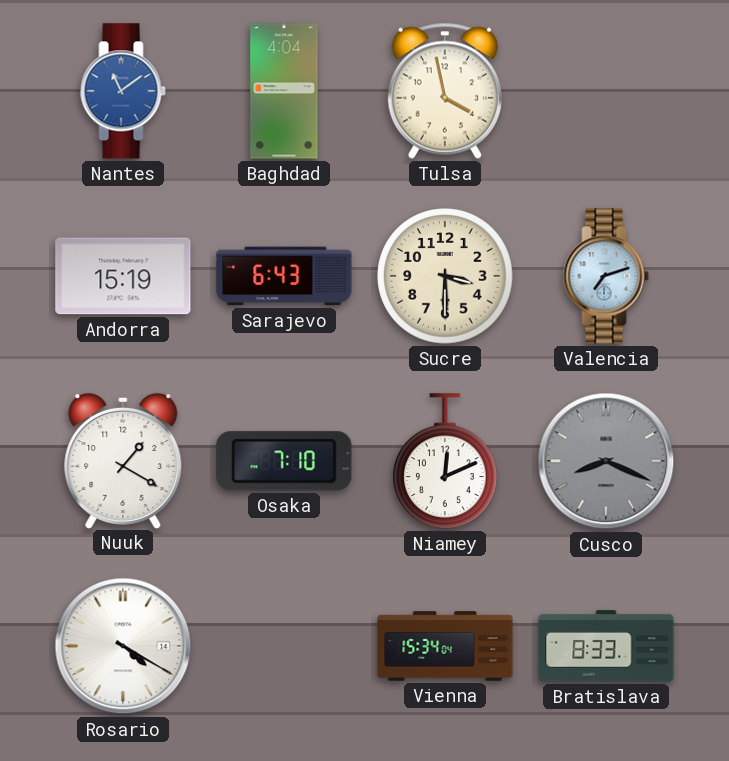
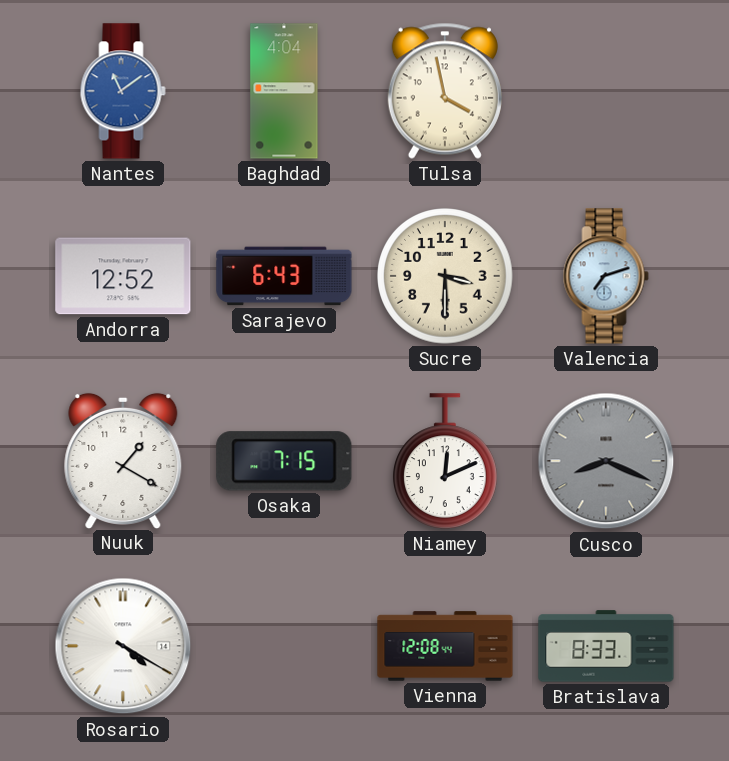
Andorra: 15:19 -> 12:52
Osaka: 7:10 -> 7:15
Vienna: 15:34 -> 12:08
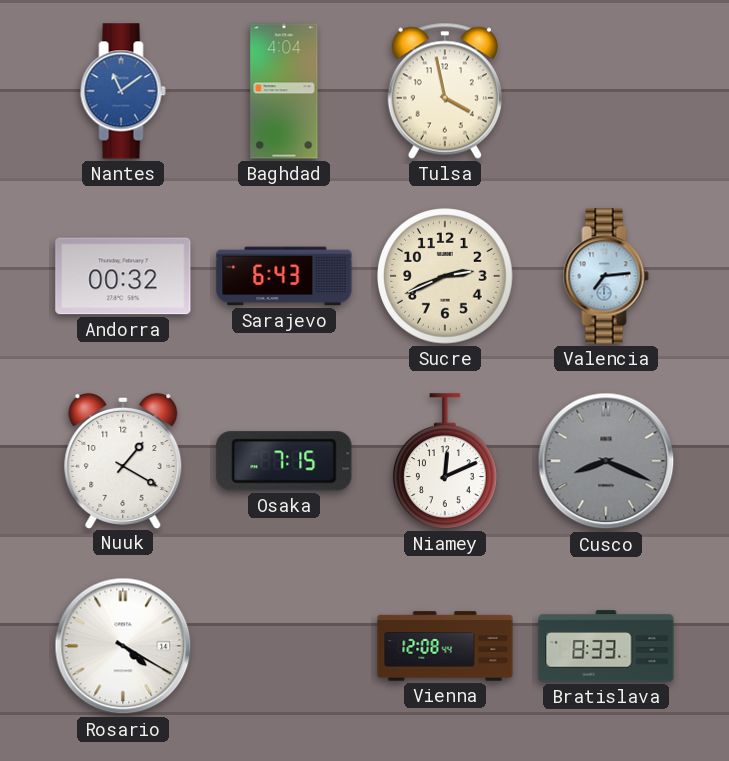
Andorra: 12:52 -> 00:32
Sucre: 3:30 -> 2:41
Valencia: 7:12 -> 7:14
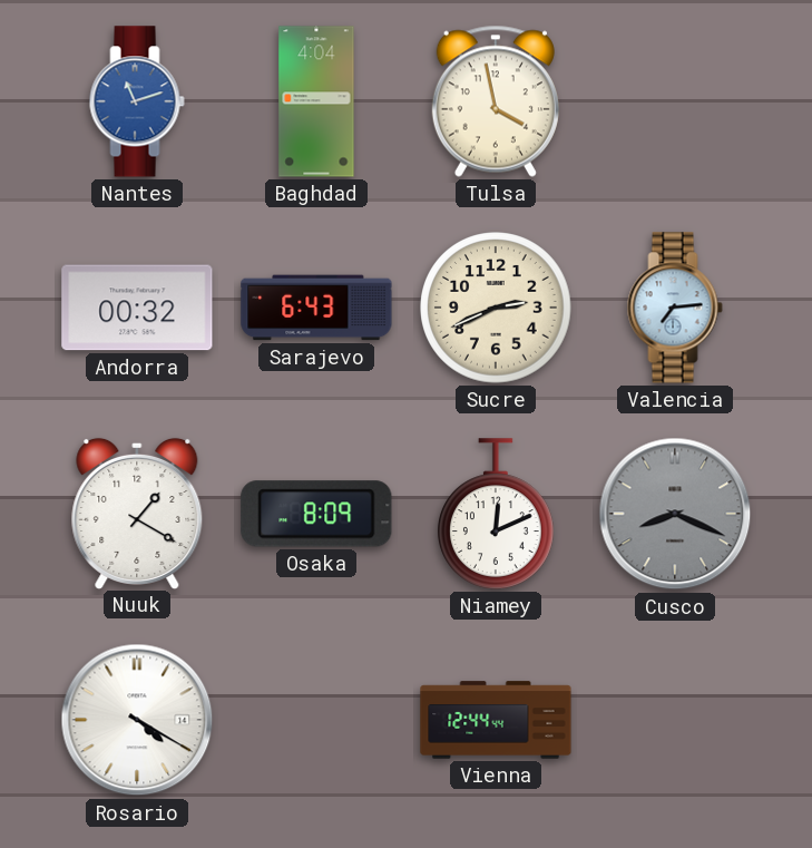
Nantes: 11:09 -> 11:12
Osaka: 7:15 -> 8:09
Vienna: 12:08 -> 12:44
Bratislava: 8:33 -> none
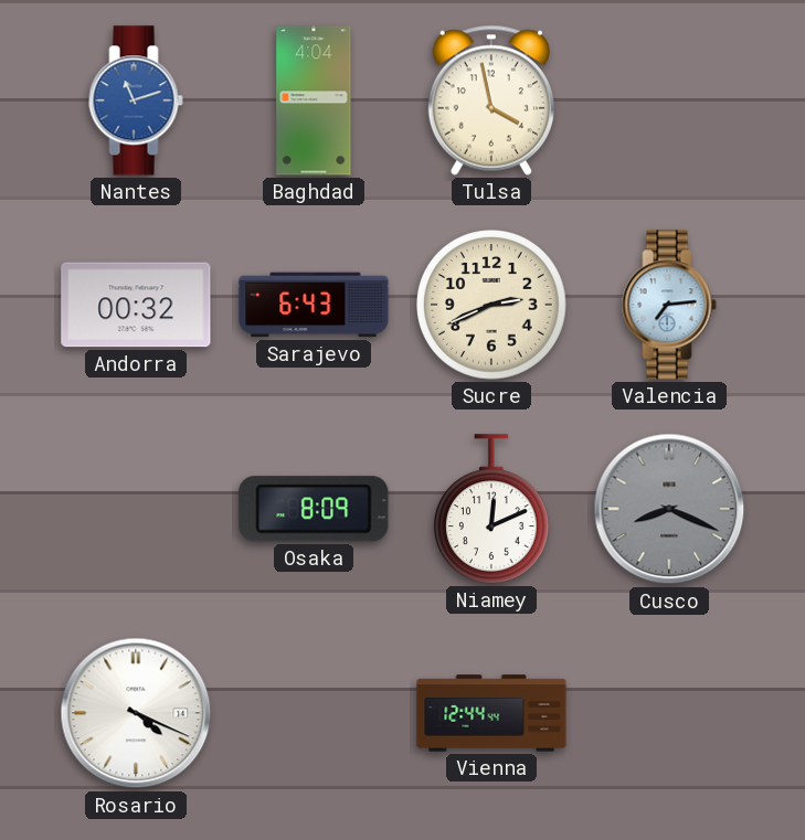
Nuuk: 1:20 -> none
Rosario: 4:20 -> 4:19
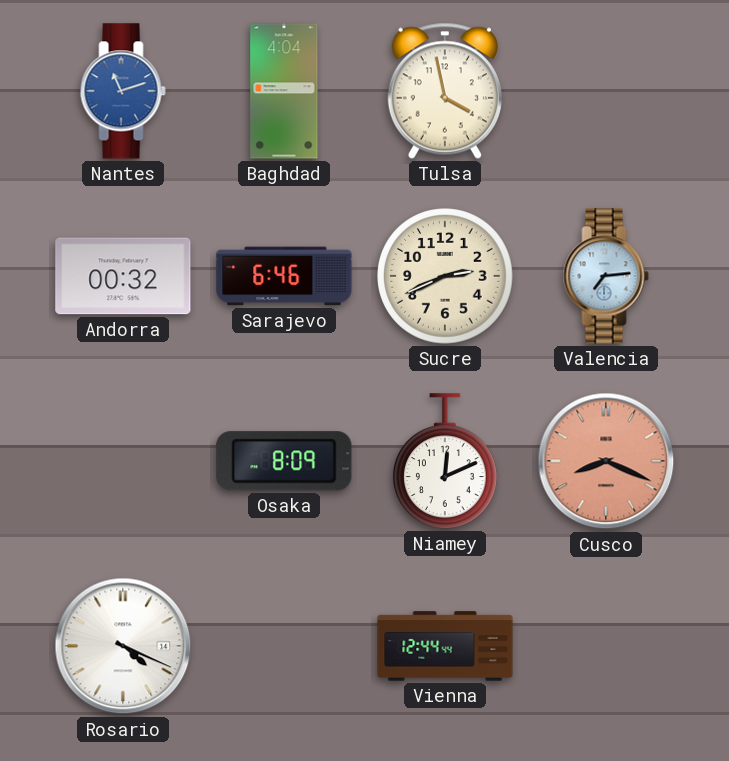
Sarajevo: 6:43 -> 6:46
Cusco dial: grey -> salmon
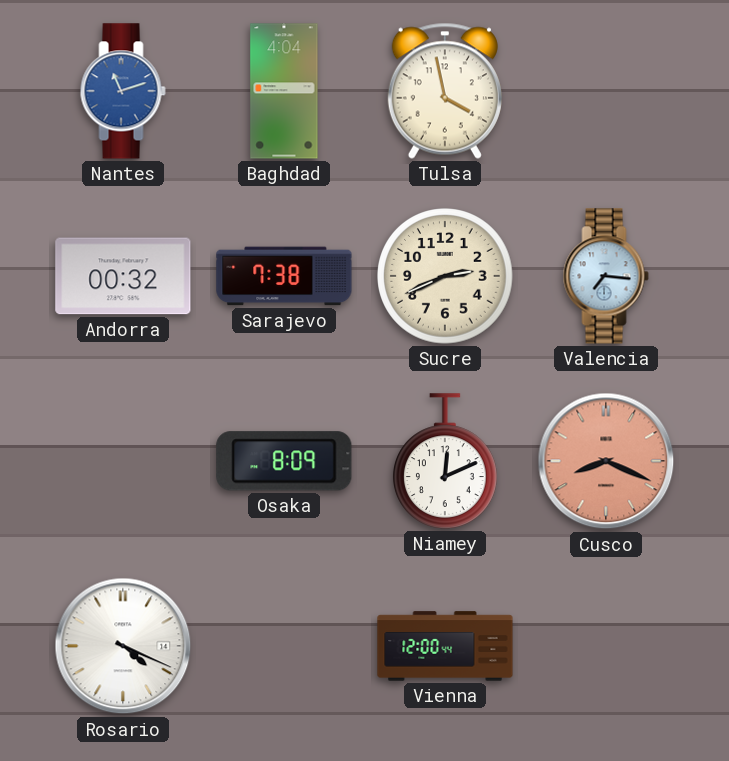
Sarajevo: 6:46 -> 7:38
Valencia: 7:14 -> 7:16
Vienna: 12:44 -> 12:00
